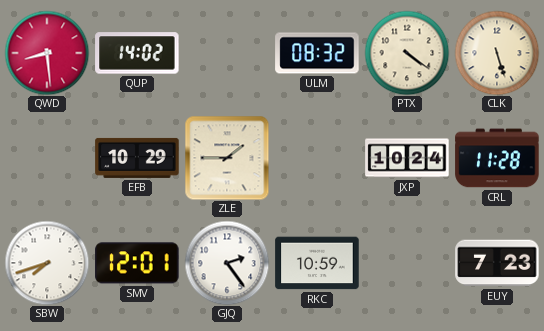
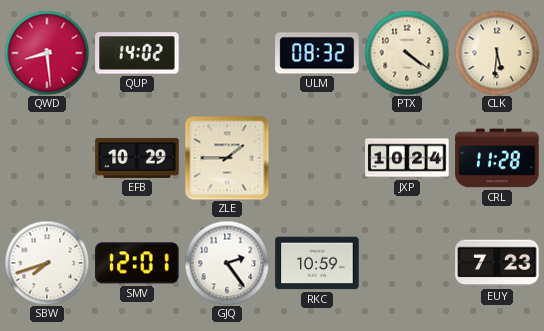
CLK: 5:27 -> 5:31
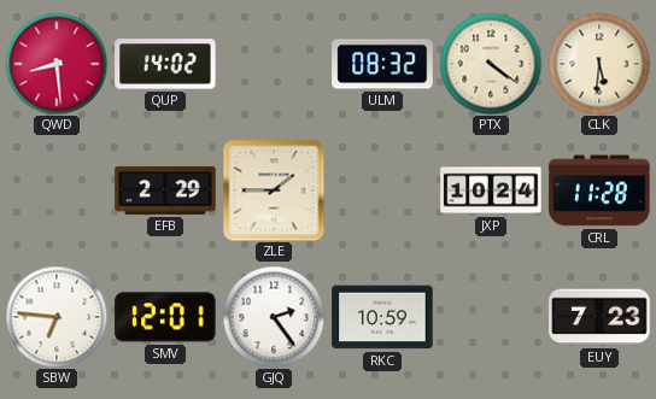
EFB: 10:29 -> 2:29
SBW: 7:42 -> 6:46
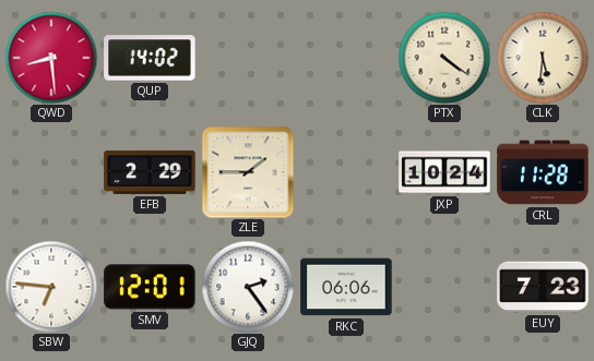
ULM: 08:32 -> none
RKC: 10:59 -> 06:06
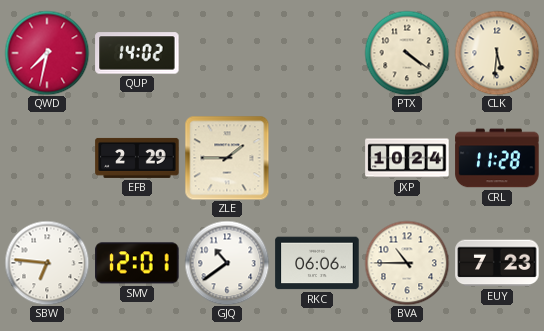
QWD: 8:29 -> 7:32
GJQ: 2:24 -> 10:39
BVA: none -> 10:45
